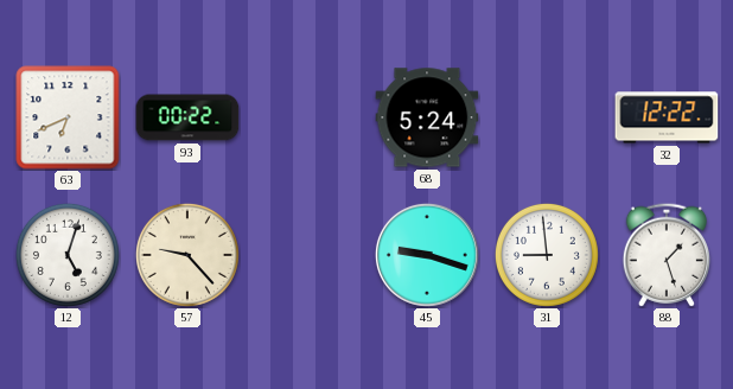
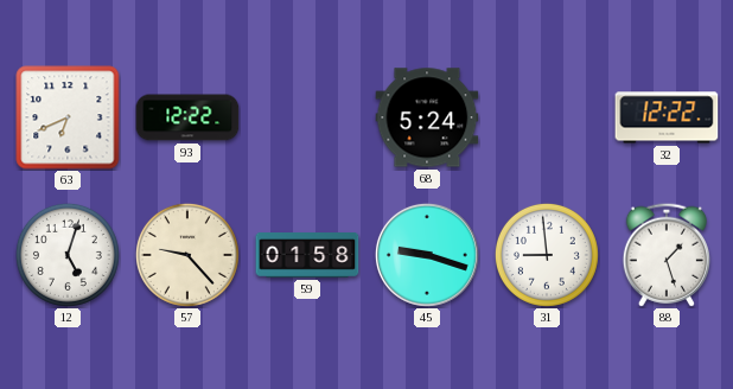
93: 00:22 -> 12:22
59: none -> 01:58
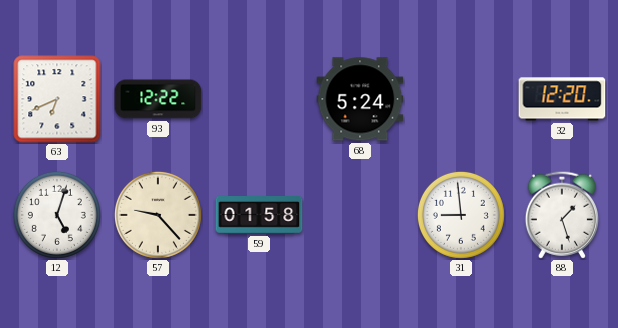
32: 12:22 -> 12:20
45: 9:18 -> none
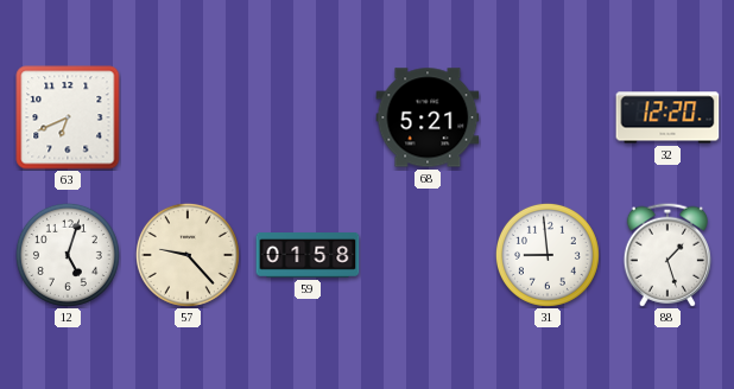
93: 12:22 -> none
68: 5:24 -> 5:21
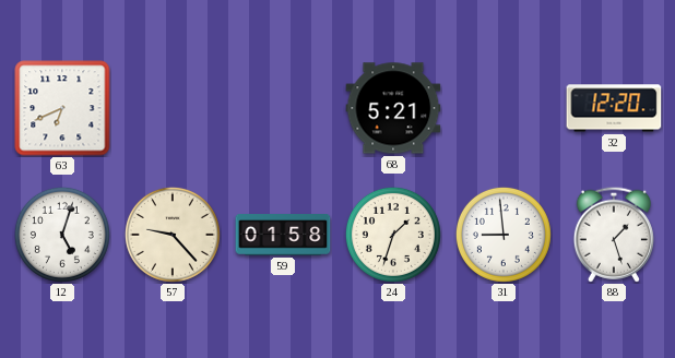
24: none -> 1:33
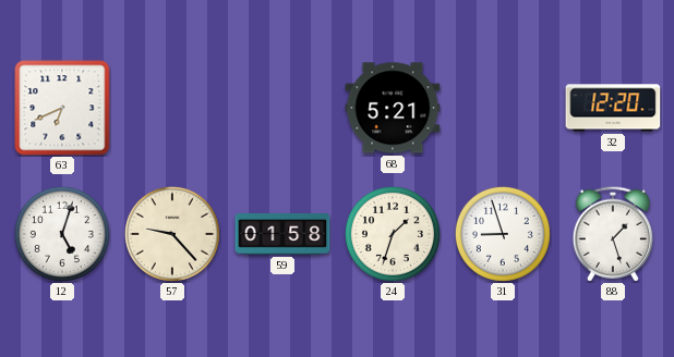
31: 8:59 -> 8:57
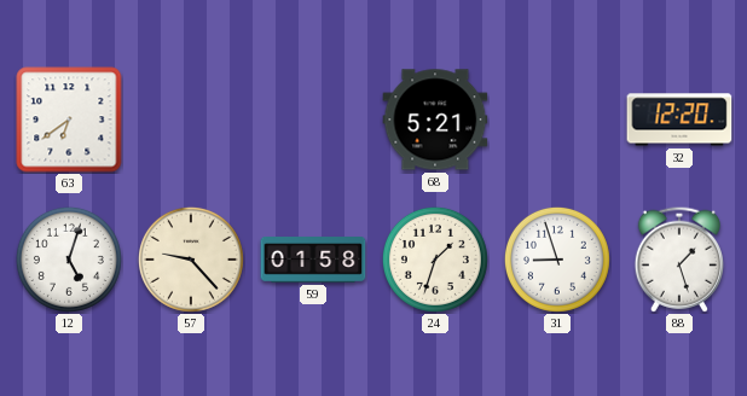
63: 6:41 -> 6:39
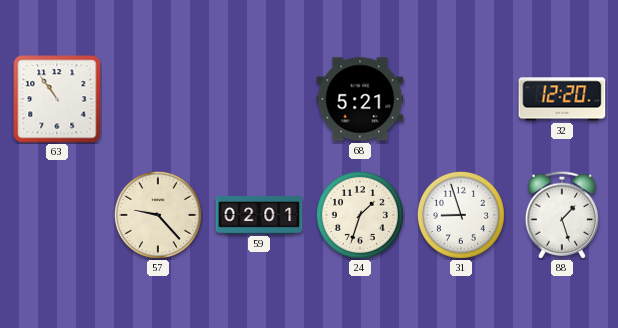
63: 6:39 -> 10:54
12: 5:03 -> none
59: 01:58 -> 02:01
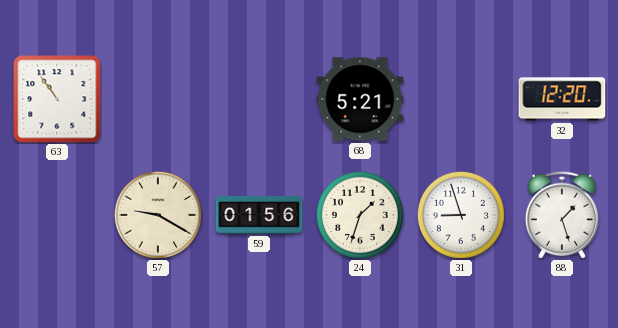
57: 9:23 -> 9:20
59: 02:01 -> 01:56
